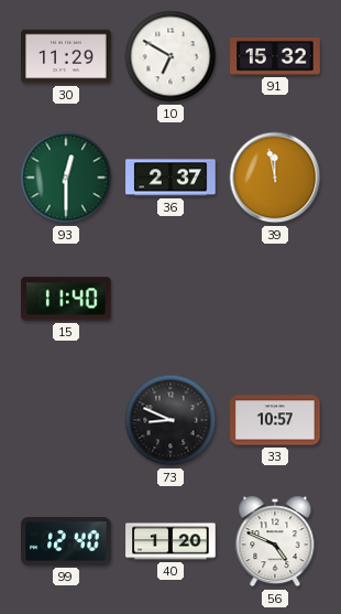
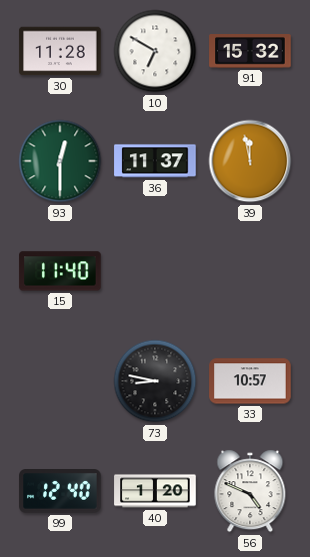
30: 11:29 -> 11:28
36: 2:37 -> 11:37
73: 8:49 -> 8:47
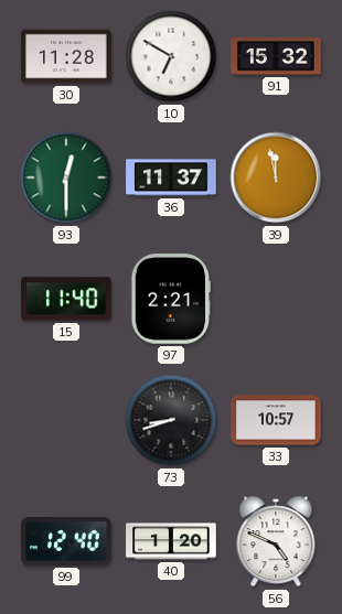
97: none -> 2:21
73: 8:47 -> 8:42
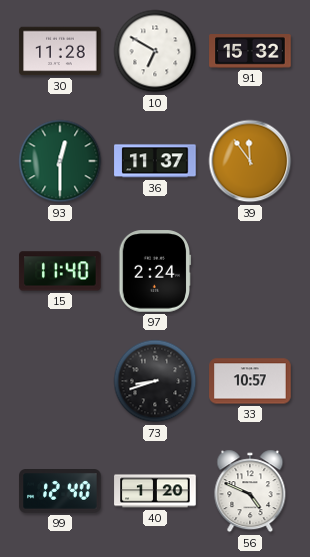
39: 11:58 -> 11:54
97: 2:21 -> 2:24
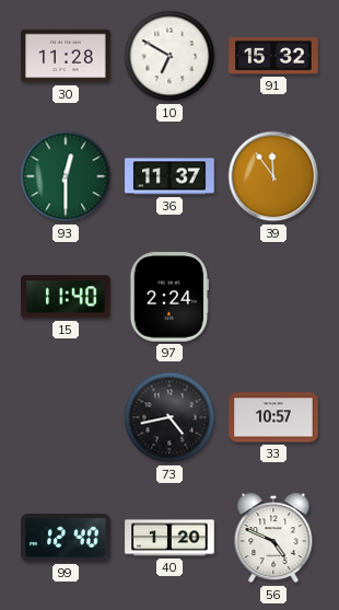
73: 8:42 -> 4:43
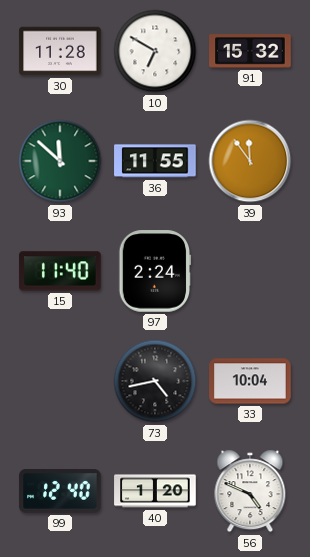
93: 12:30 -> 11:52
36: 11:37 -> 11:55
33: 10:57 -> 10:04
